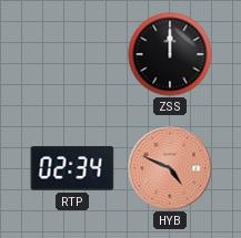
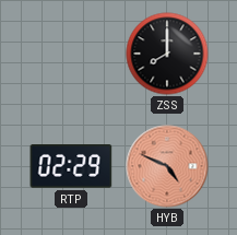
ZSS: 12:00 -> 8:00
RTP: 02:34 -> 02:29
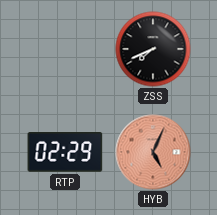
ZSS: 8:00 -> 7:41
HYB: 4:49 -> 5:04
